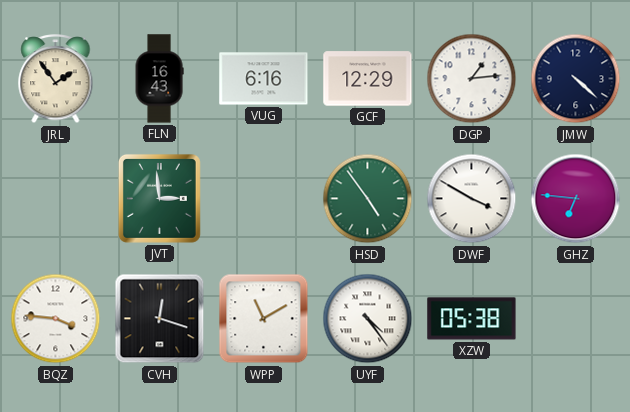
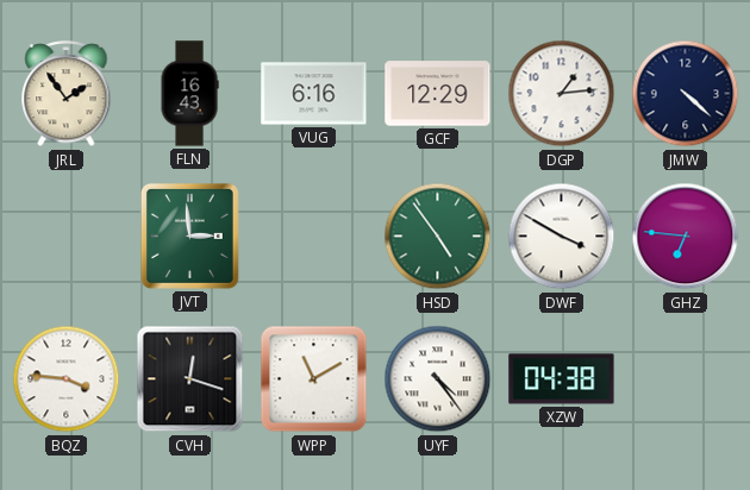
XZW: 05:38 -> 04:38
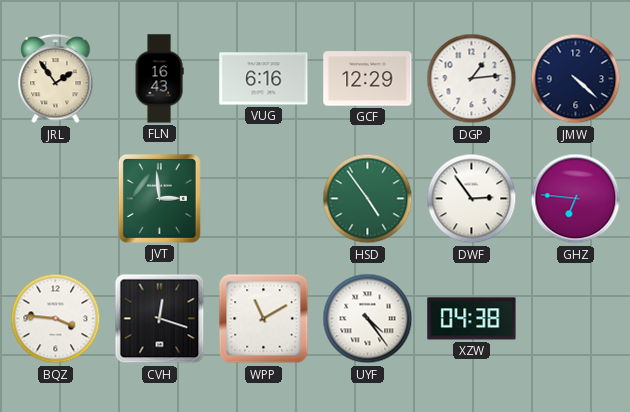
DWF: 3:50 -> 2:54
